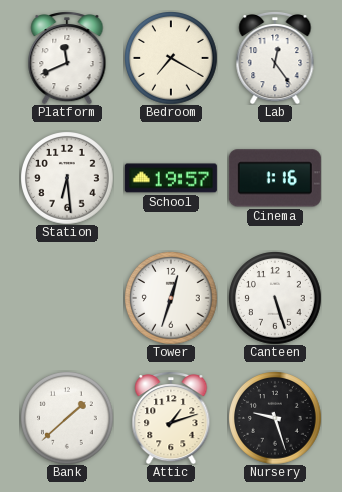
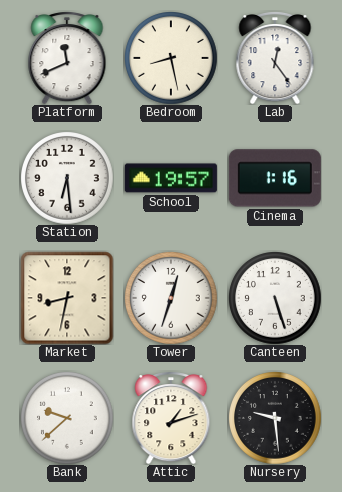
Bedroom: 7:20 -> 8:28
Market: none -> 8:32
Bank: 1:38 -> 9:38
Nursery: 9:27 -> 9:29
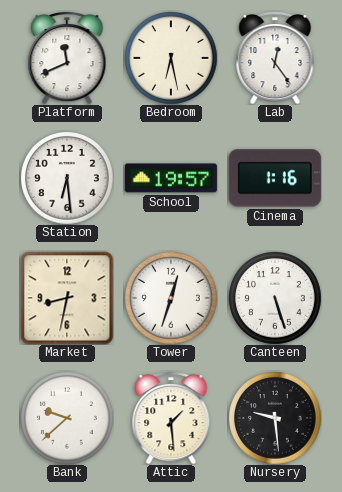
Bedroom: 8:28 -> 6:28
Attic: 1:12 -> 1:29
